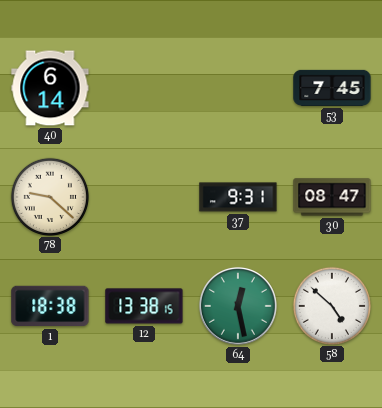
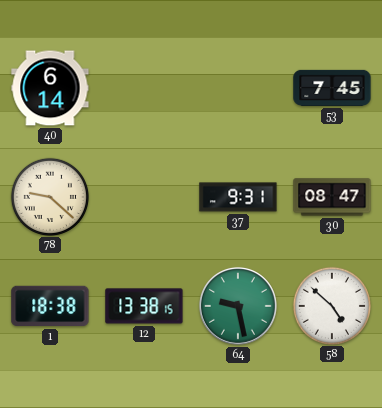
64: 12:28 -> 9:28
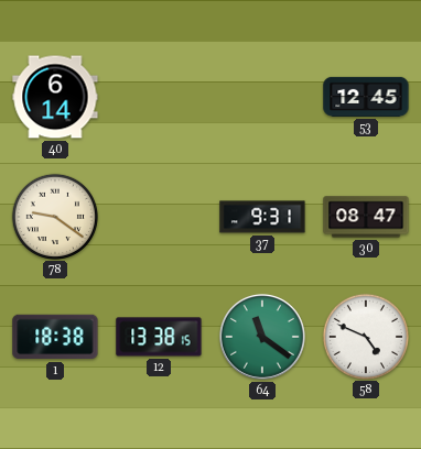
53: 7:45 -> 12:45
78: 9:22 -> 9:21
64: 9:28 -> 11:21
58: 4:52 -> 4:49
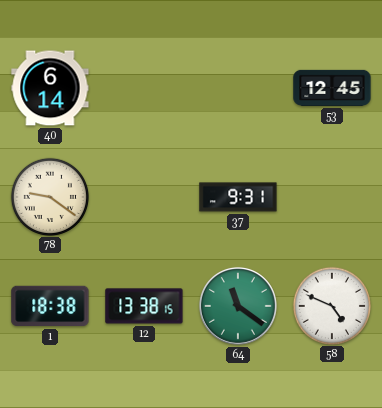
30: 08:47 -> none
